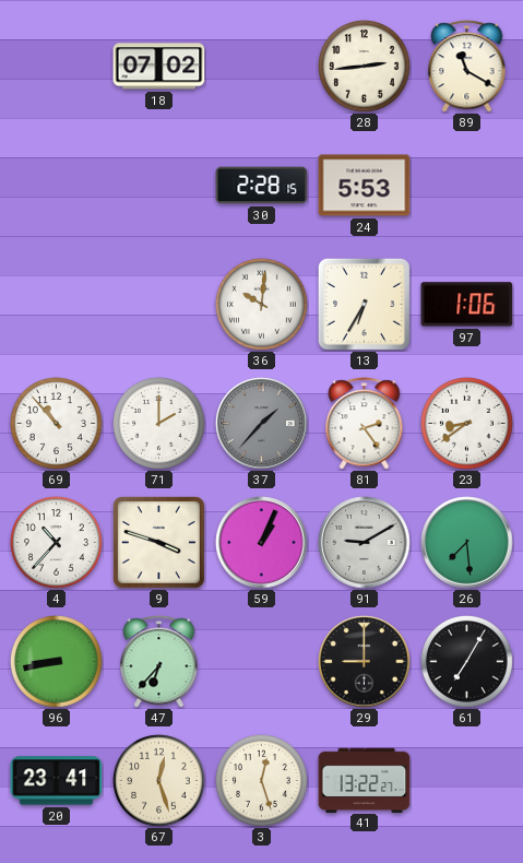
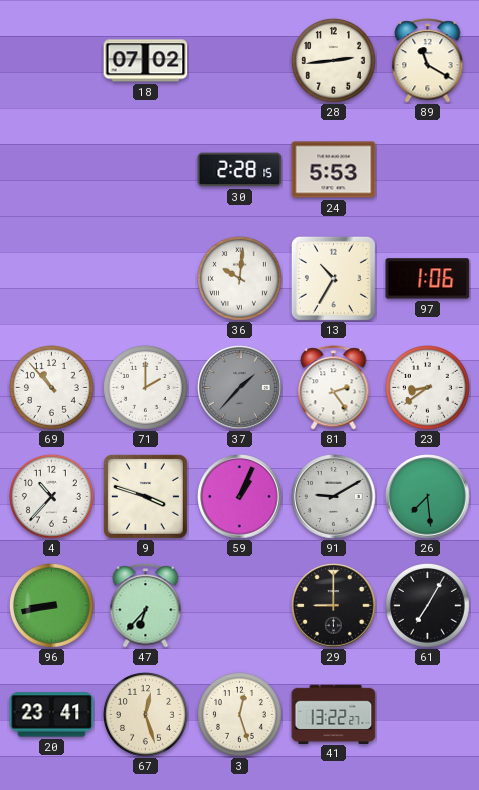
13: 6:35 -> 10:35
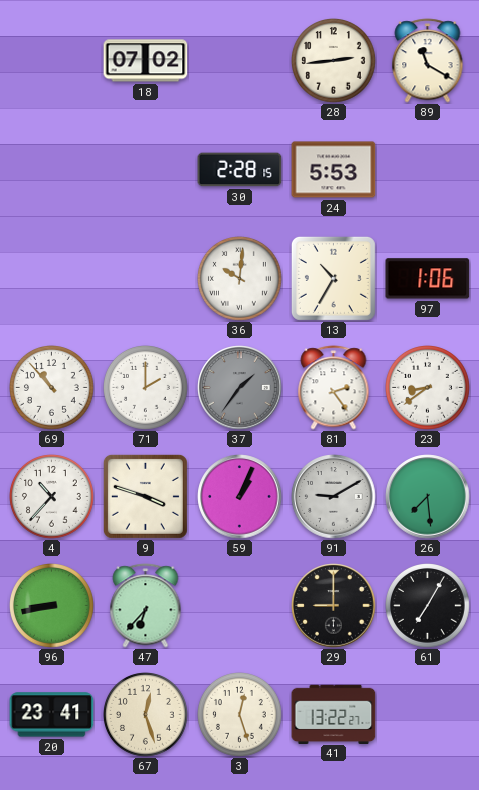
37: 1:37 -> 1:36
